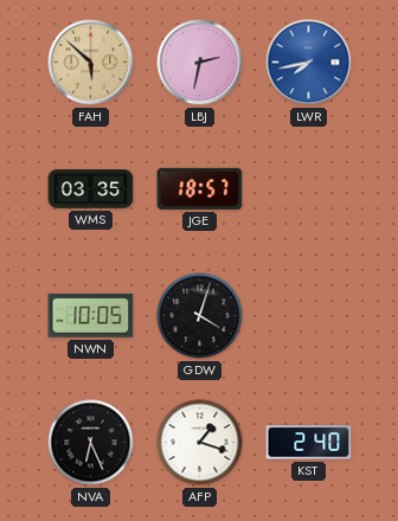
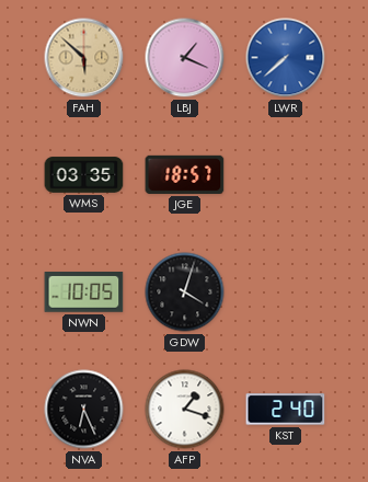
LBJ: 2:32 -> 1:19
LWR: 7:43 -> 7:38
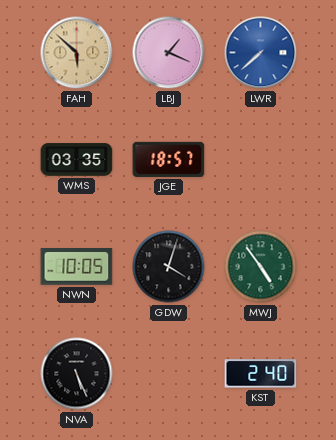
MWJ: none -> 4:54
NVA: 6:26 -> 5:26
AFP: 1:18 -> none
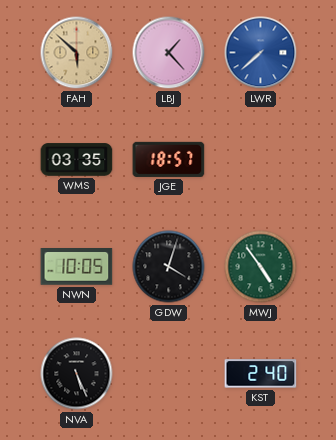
LBJ: 1:19 -> 1:23
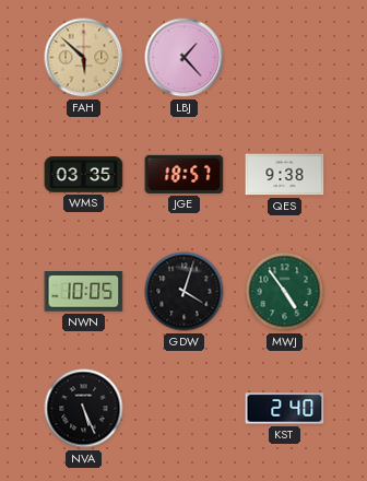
LWR: 7:38 -> none
QES: none -> 9:38
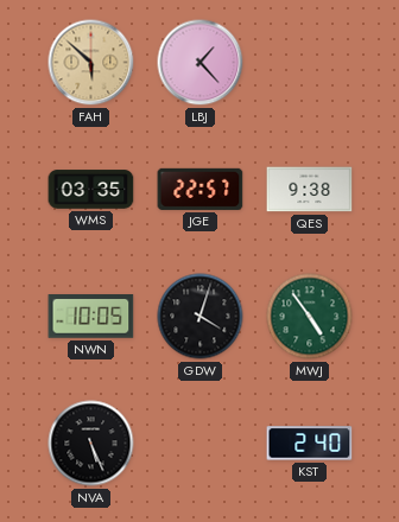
JGE: 18:57 -> 22:57
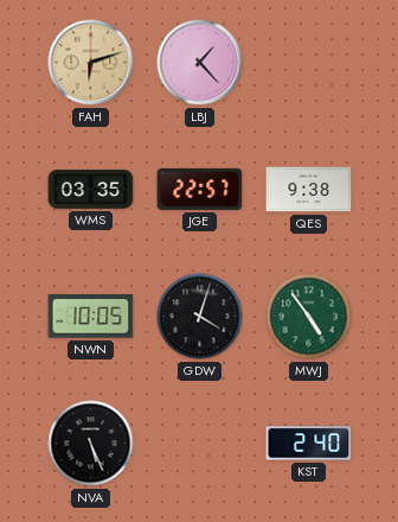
FAH: 5:52 -> 6:12
